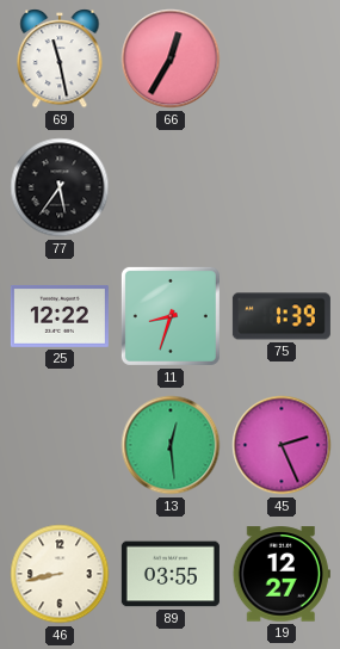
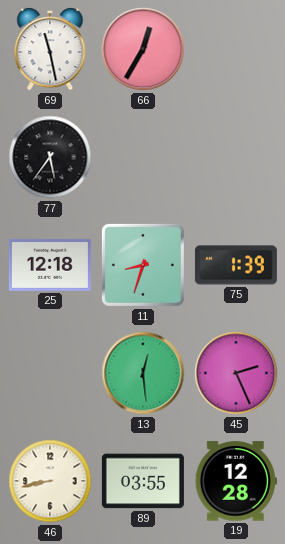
25: 12:22 -> 12:18
19: 12:27 -> 12:28
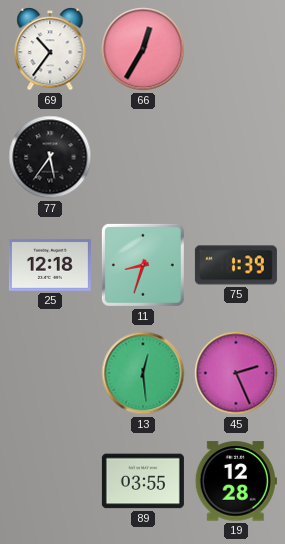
69: 11:28 -> 10:36
46: 8:43 -> none
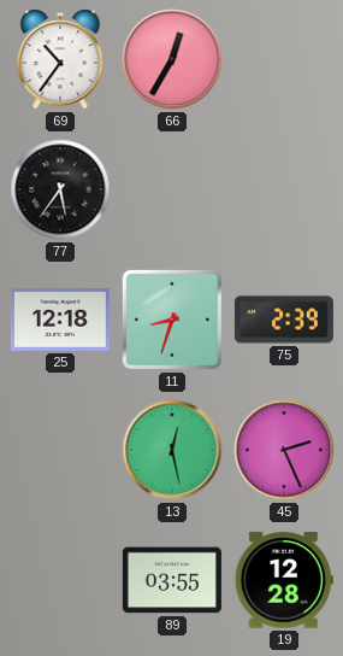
75: 1:39 -> 2:39
13: 12:29 -> 12:28
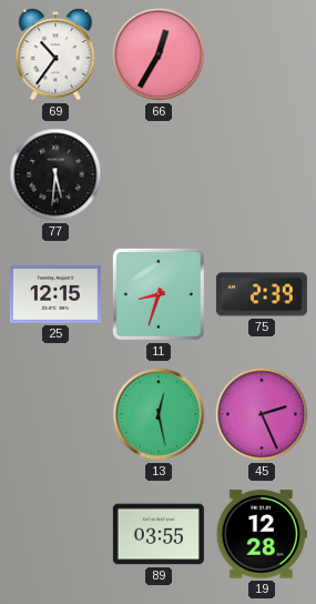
77: 5:36 -> 5:31
25: 12:18 -> 12:15
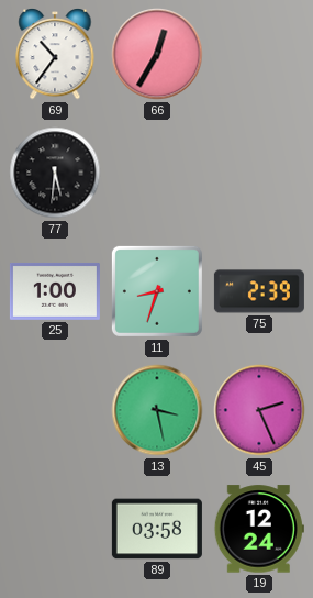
25: 12:15 -> 1:00
13: 12:28 -> 3:28
89: 03:55 -> 03:58
19: 12:28 -> 12:24
